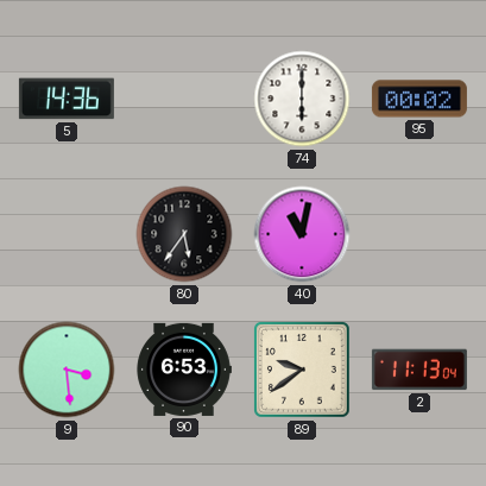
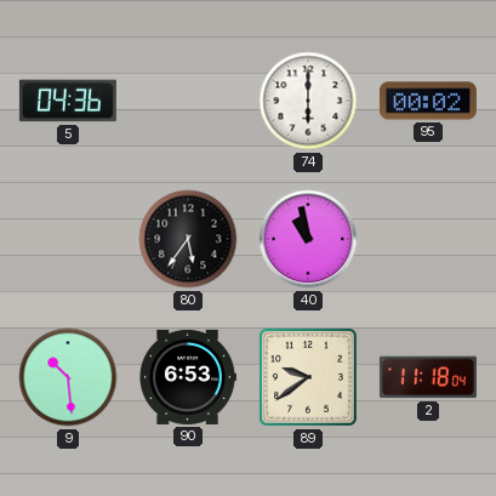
5: 14:36 -> 04:36
40: 11:02 -> 10:58
9: 3:29 -> 10:29
2: 11:13 -> 11:18
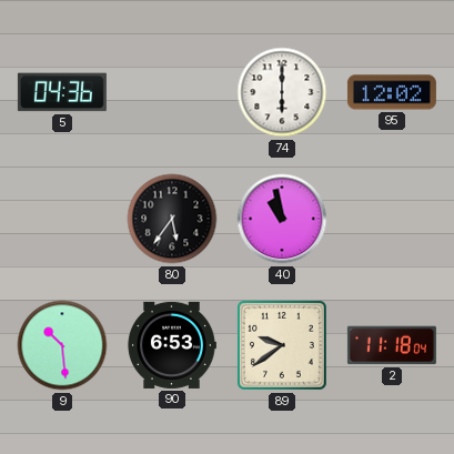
95: 00:02 -> 12:02
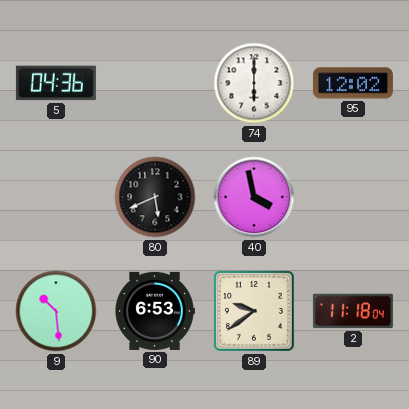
80: 5:36 -> 5:41
40: 10:58 -> 3:58
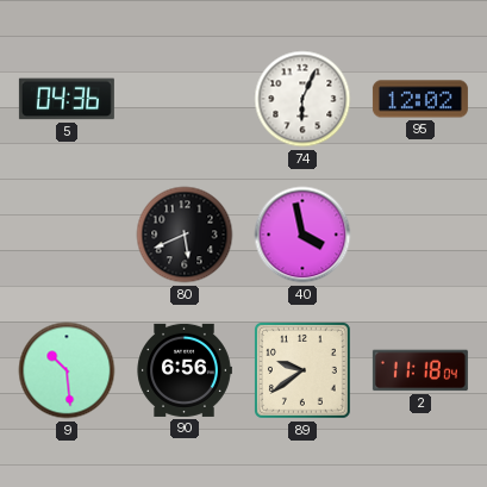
74: 6:00 -> 6:04
90: 6:53 -> 6:56
